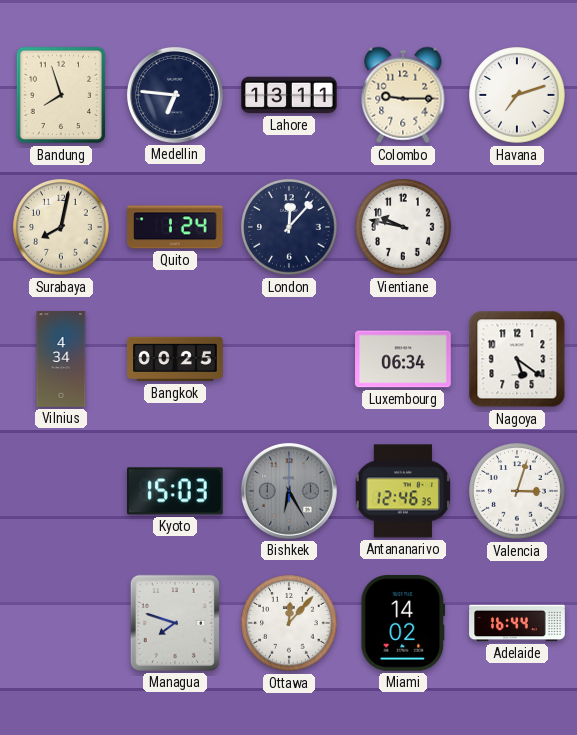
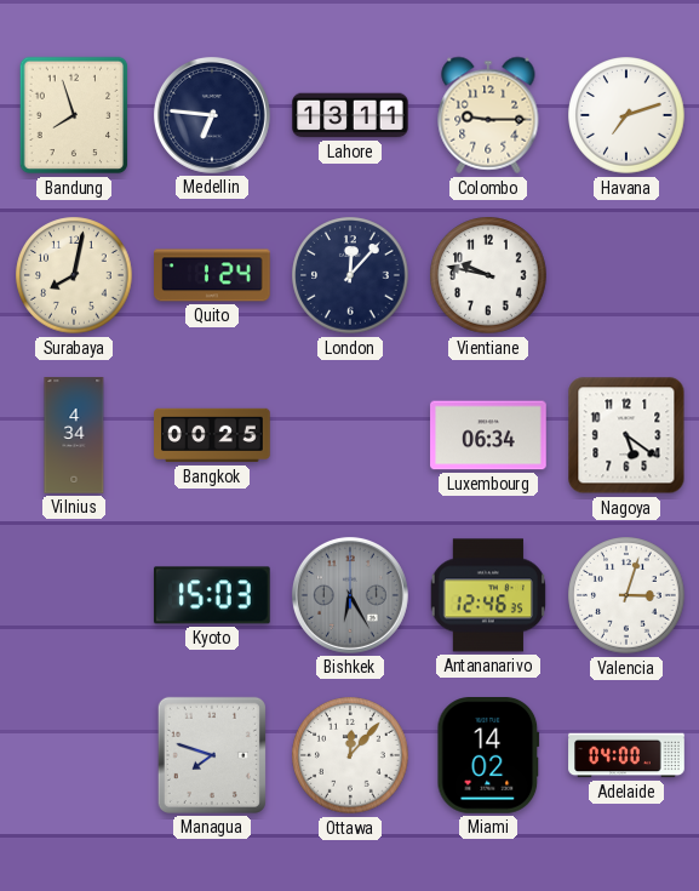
Adelaide: 16:44 -> 04:00
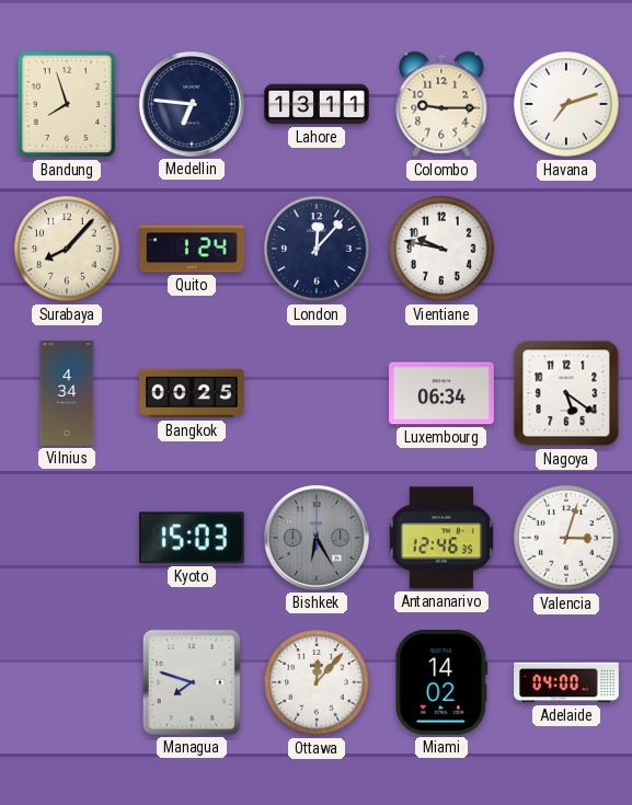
Surabaya: 8:02 -> 8:07
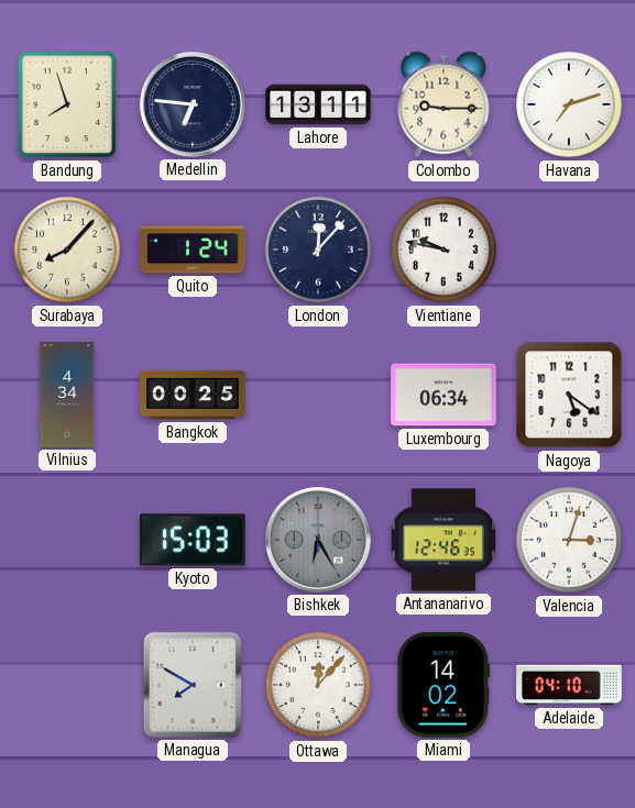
Managua: 7:48 -> 7:50
Adelaide: 04:00 -> 04:10
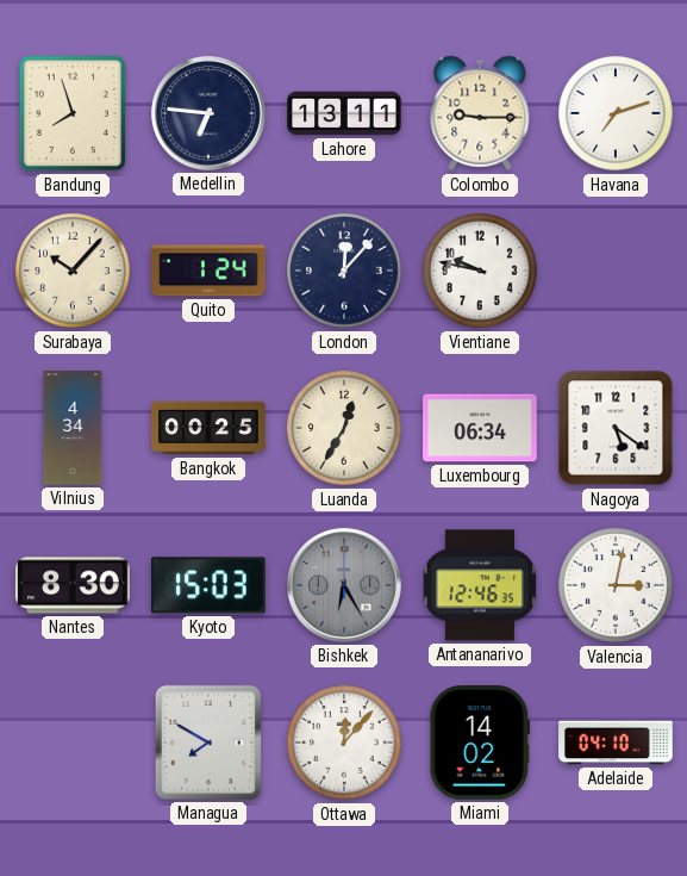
Surabaya: 8:07 -> 10:07
Luanda: none -> 12:35
Nantes: none -> 8:30
Valencia: 3:03 -> 3:02
